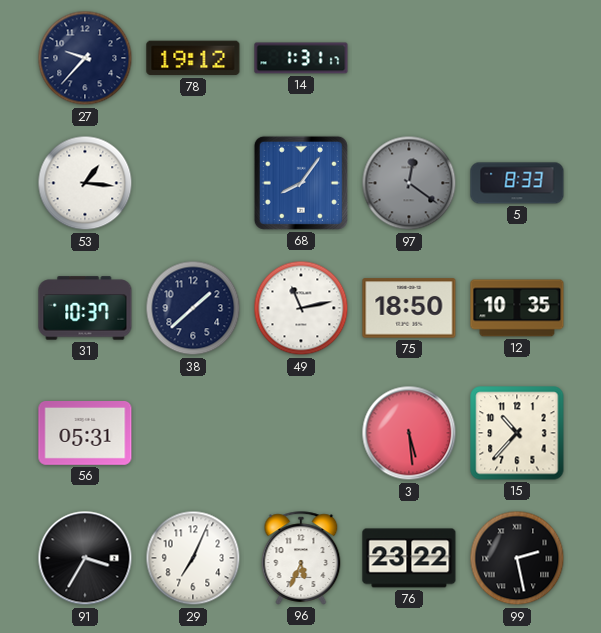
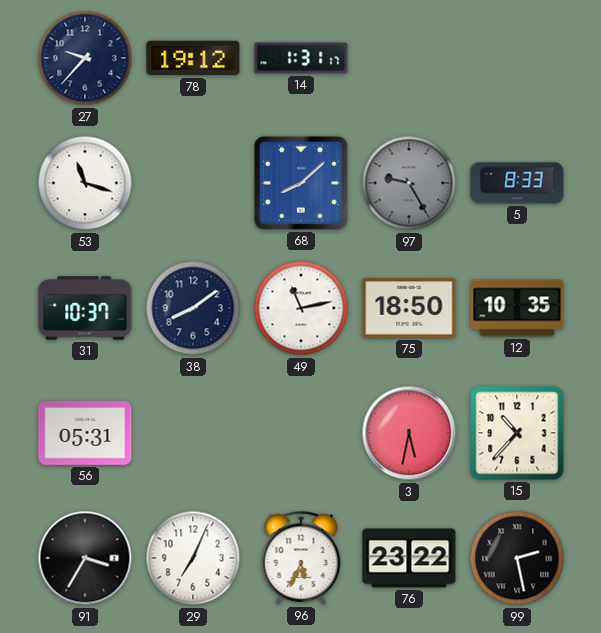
53: 1:16 -> 11:18
68: 8:06 -> 8:08
97: 12:21 -> 9:25
38: 1:38 -> 8:09
3: 5:29 -> 5:32
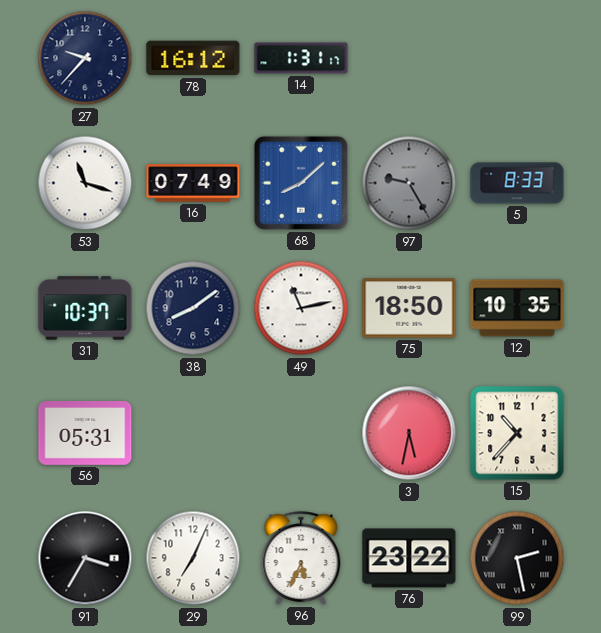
78: 19:12 -> 16:12
16: none -> 07:49
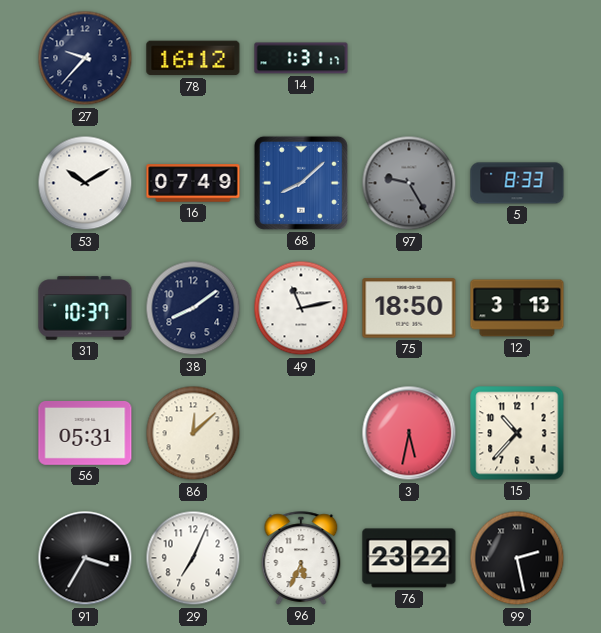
53: 11:18 -> 10:10
12: 10:35 -> 3:13
86: none -> 12:08
